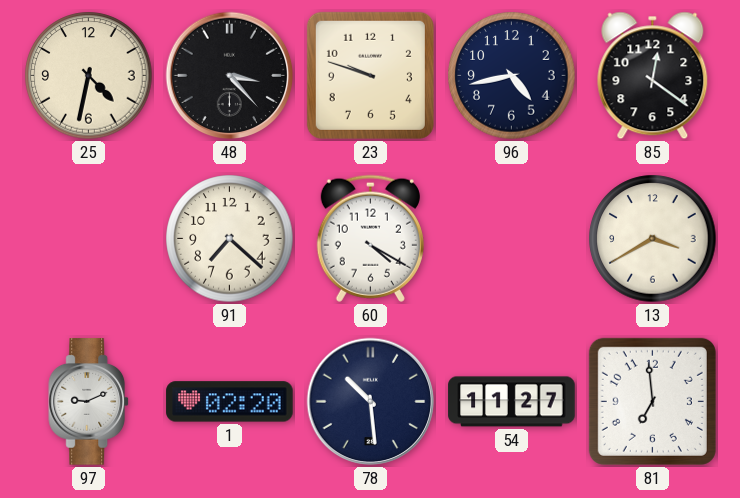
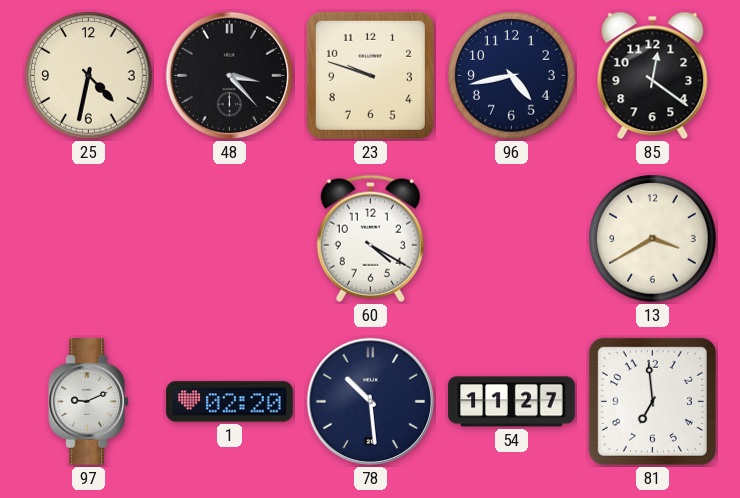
91: 7:22 -> none
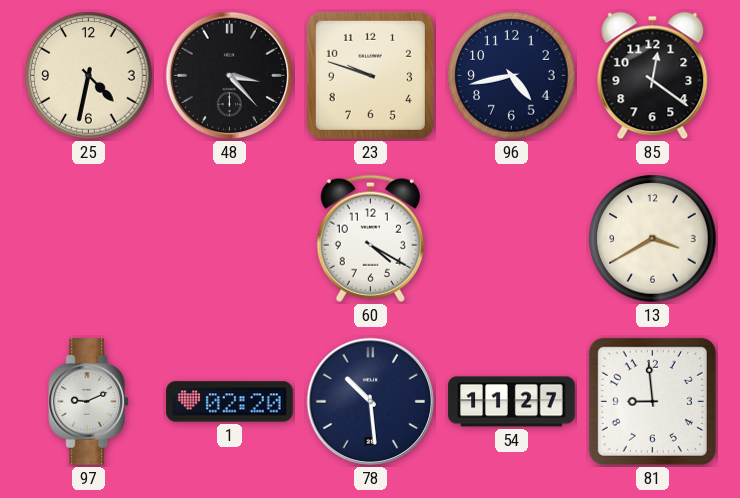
81: 6:59 -> 8:59
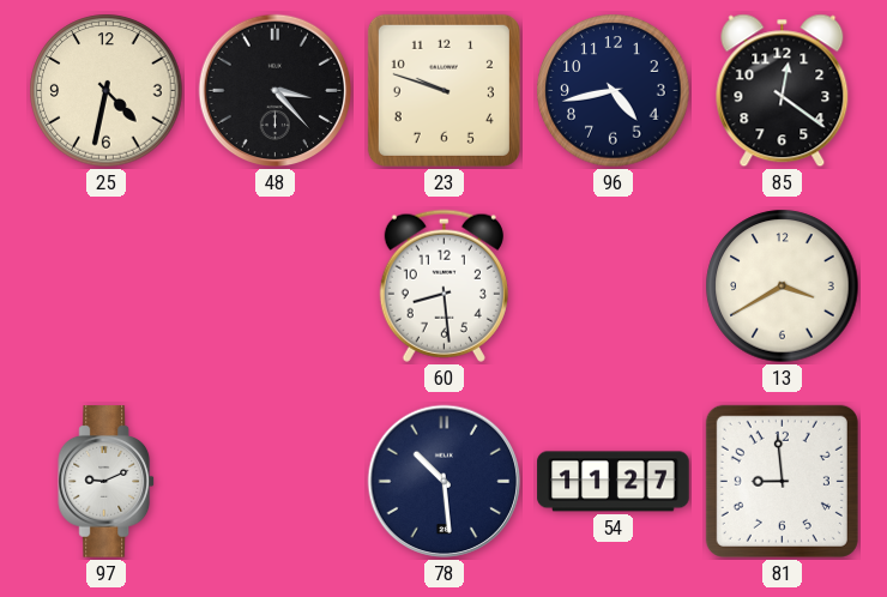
60: 4:20 -> 8:29
1: 02:20 -> none
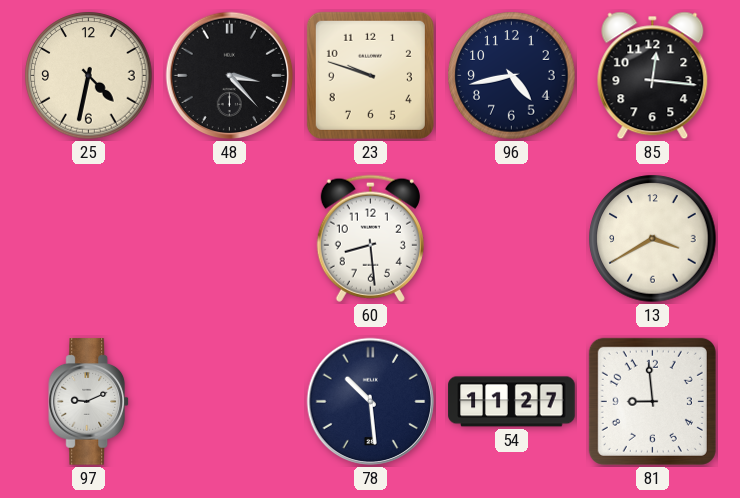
85: 12:21 -> 12:16
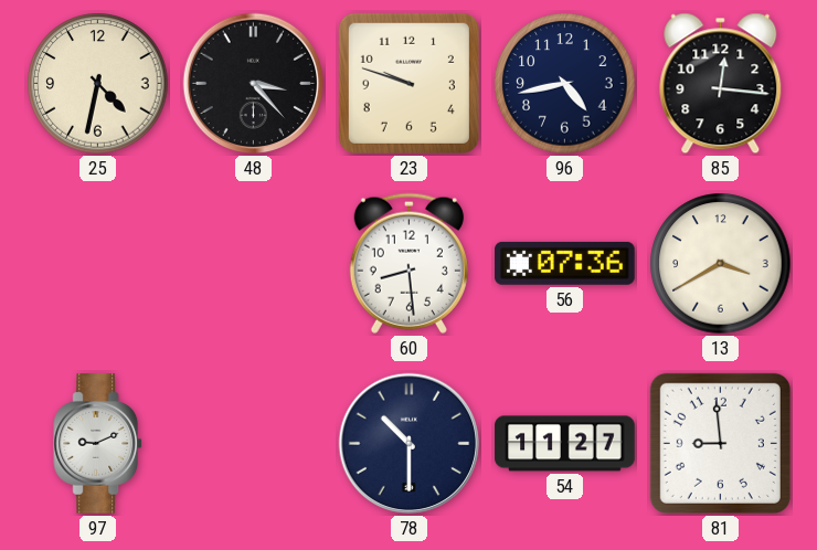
56: none -> 07:36
78: 10:29 -> 10:30
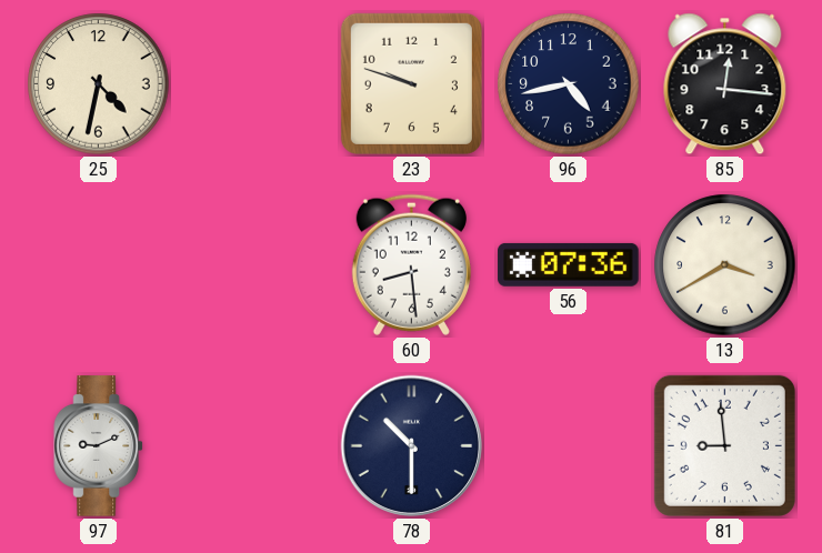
48: 3:23 -> none
54: 11:27 -> none
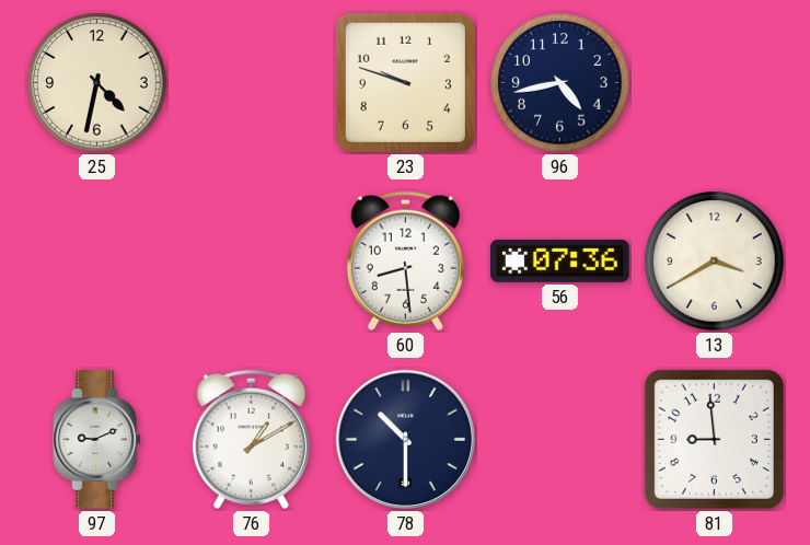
85: 12:16 -> none
76: none -> 1:10
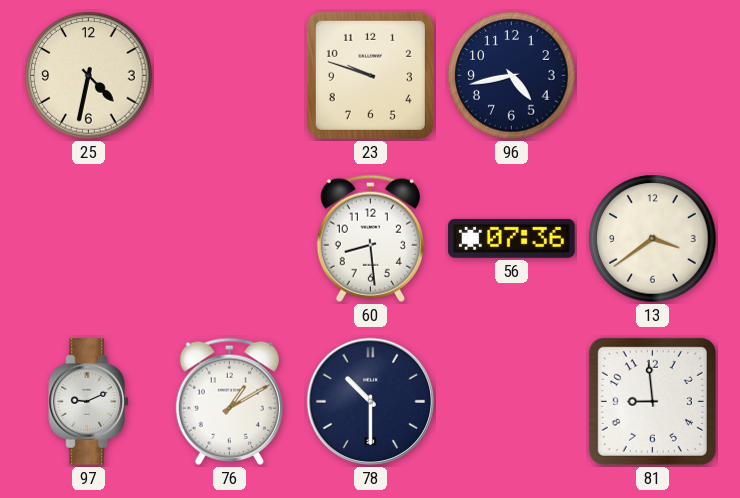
13: 3:40 -> 3:39
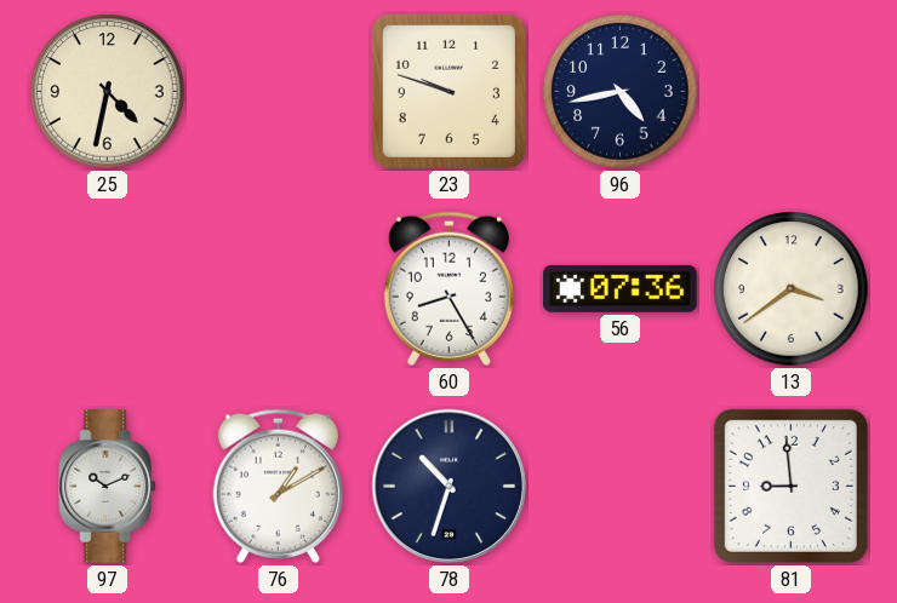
60: 8:29 -> 8:25
97: 9:11 -> 10:11
78: 10:30 -> 10:33
